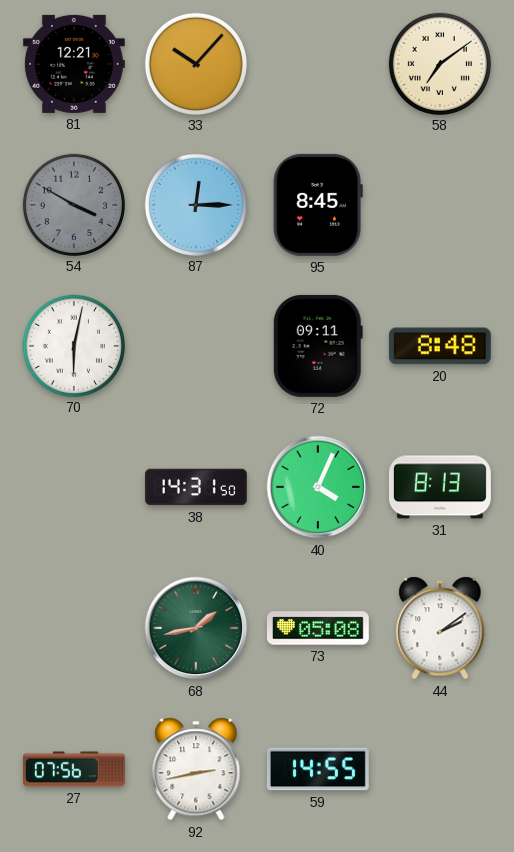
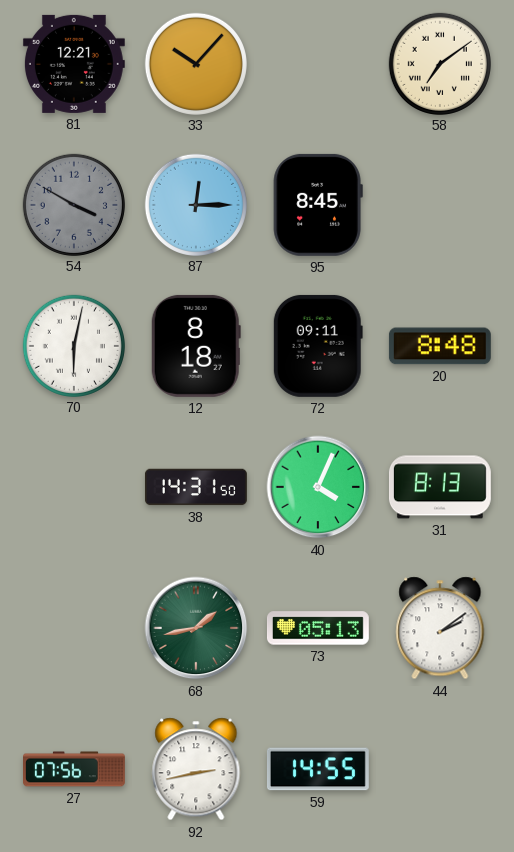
12: none -> 8:18
73: 05:08 -> 05:13
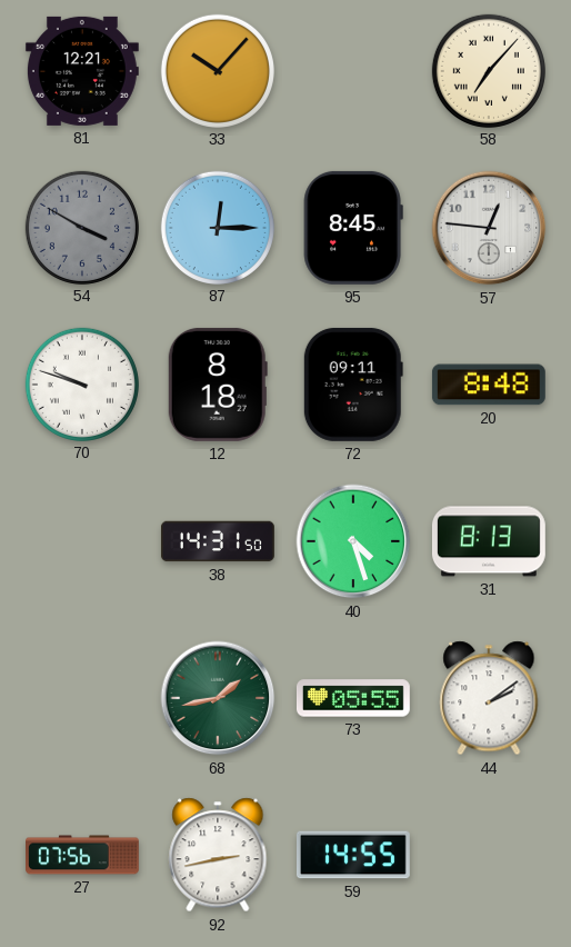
58: 7:09 -> 7:07
57: none -> 12:46
70: 6:02 -> 9:48
40: 4:04 -> 4:27
73: 05:13 -> 05:55
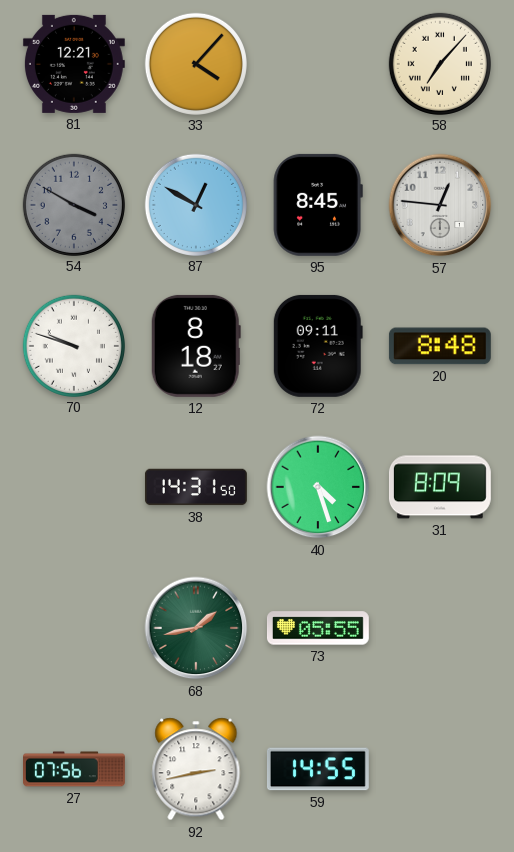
33: 10:07 -> 4:07
87: 12:15 -> 12:50
31: 8:13 -> 8:09
44: 2:09 -> none
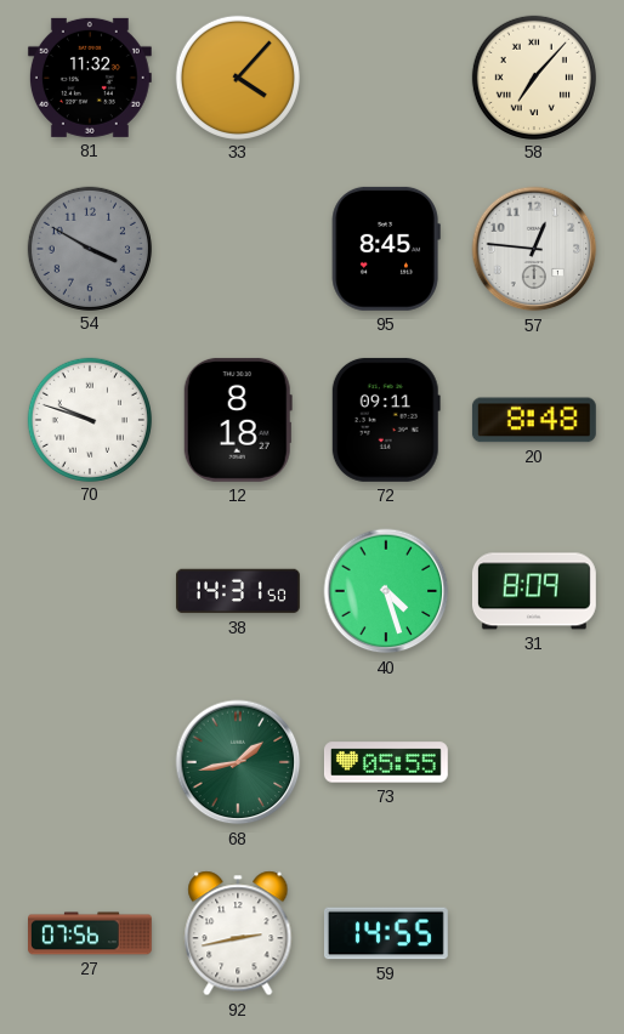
81: 12:21 -> 11:32
87: 12:50 -> none
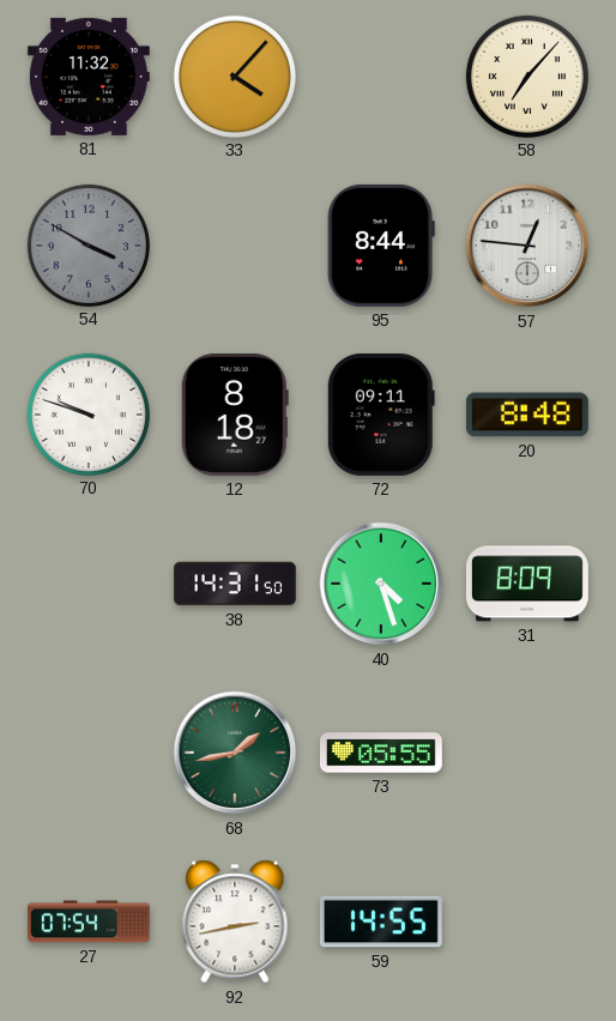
95: 8:45 -> 8:44
27: 07:56 -> 07:54
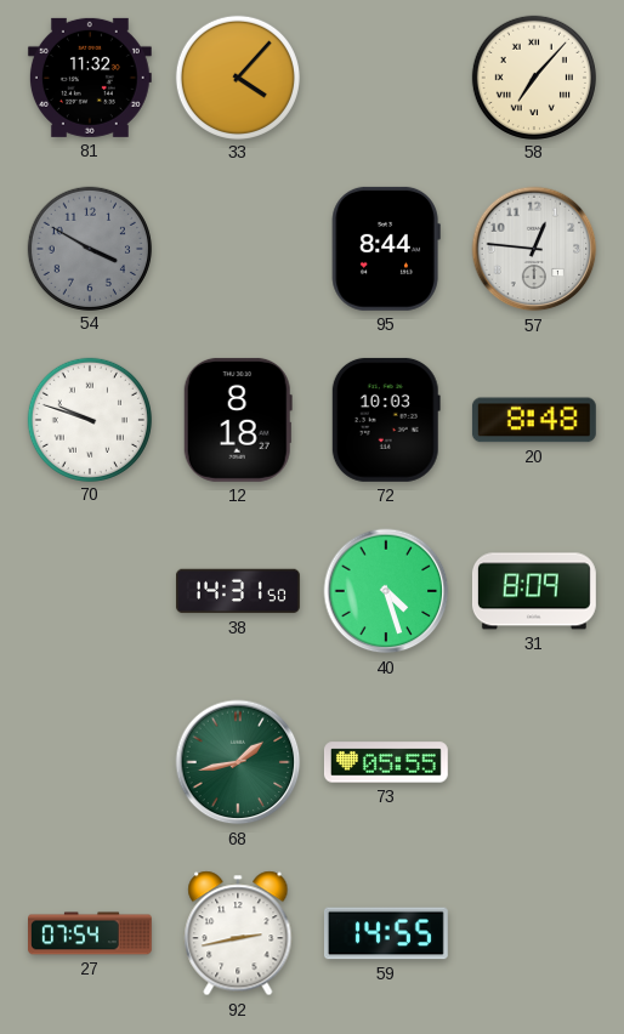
72: 09:11 -> 10:03
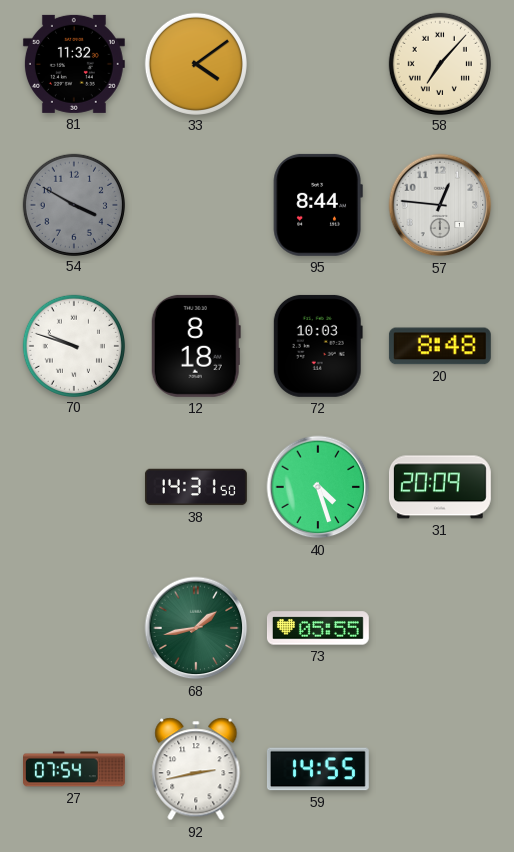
33: 4:07 -> 4:09
31: 8:09 -> 20:09
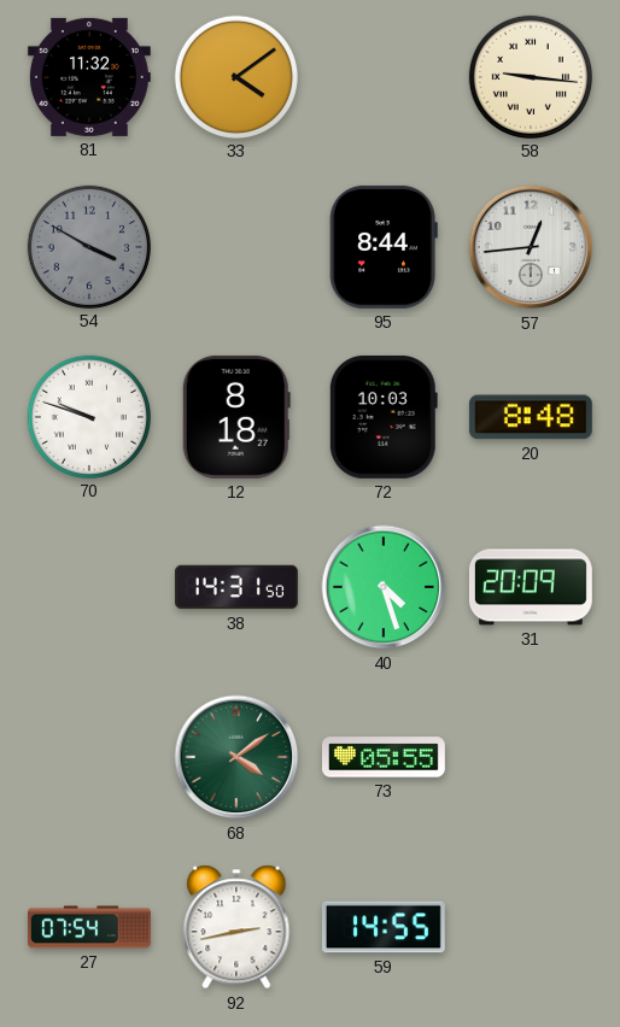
58: 7:07 -> 9:16
57: 12:46 -> 12:44
68: 1:43 -> 4:09
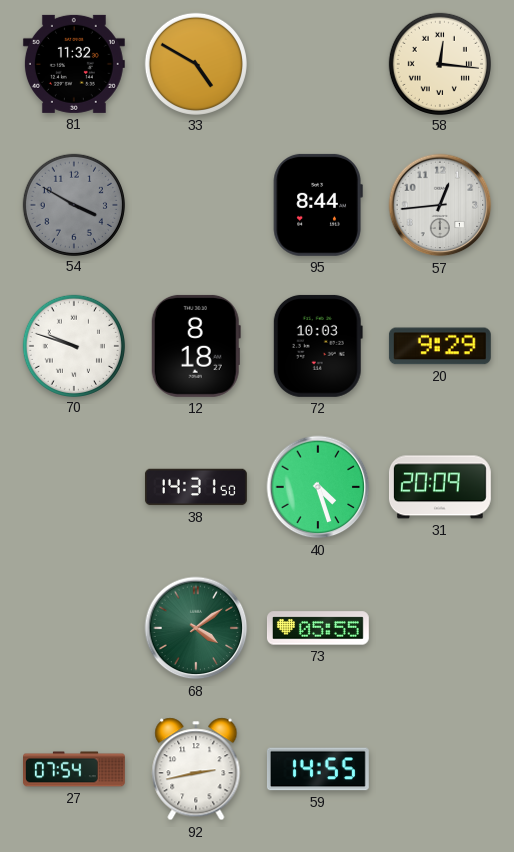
33: 4:09 -> 4:50
58: 9:16 -> 12:16
20: 8:48 -> 9:29
